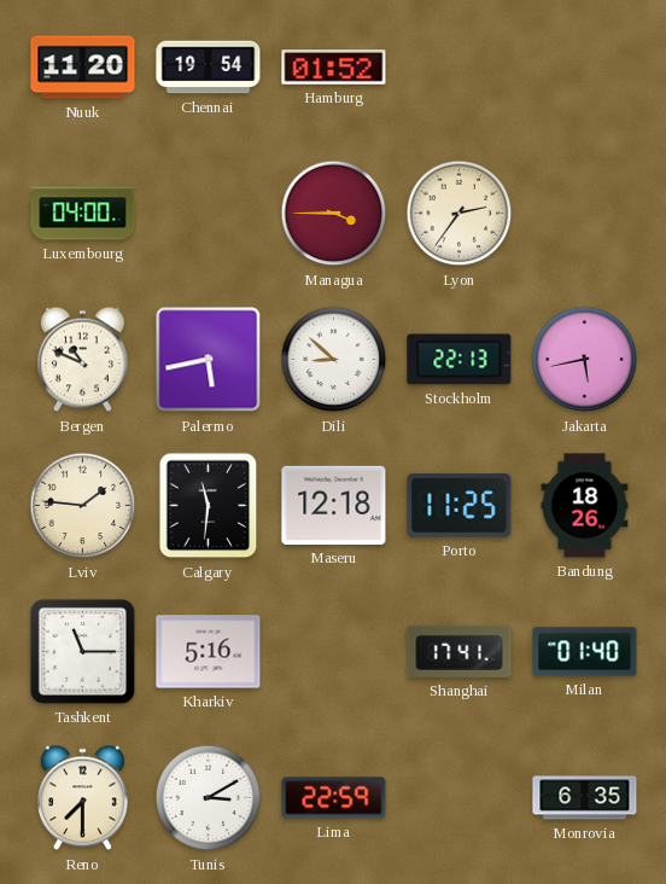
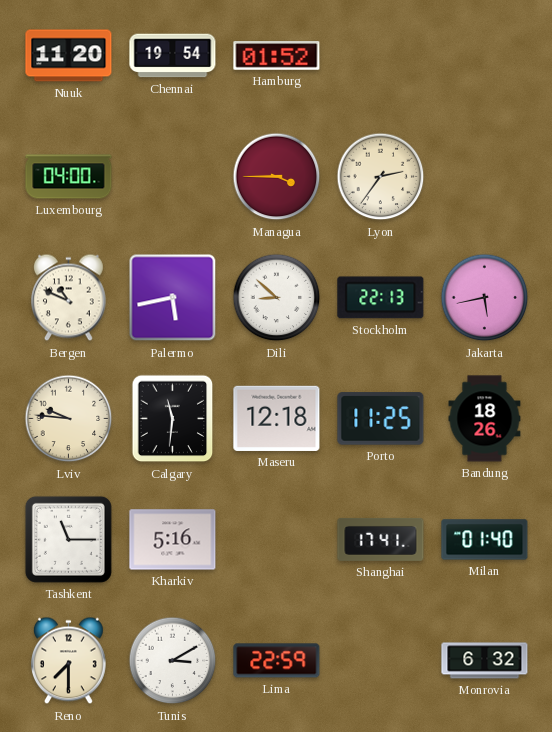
Lviv: 1:46 -> 9:46
Monrovia: 6:35 -> 6:32
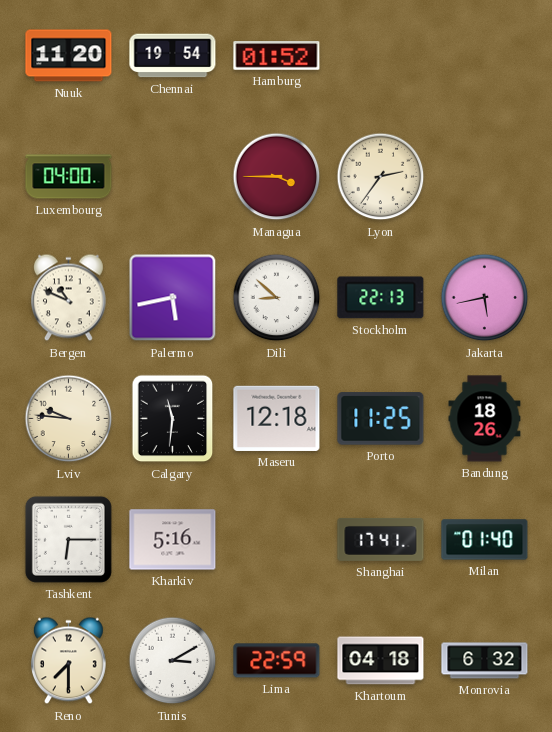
Tashkent: 11:15 -> 6:15
Khartoum: none -> 04:18
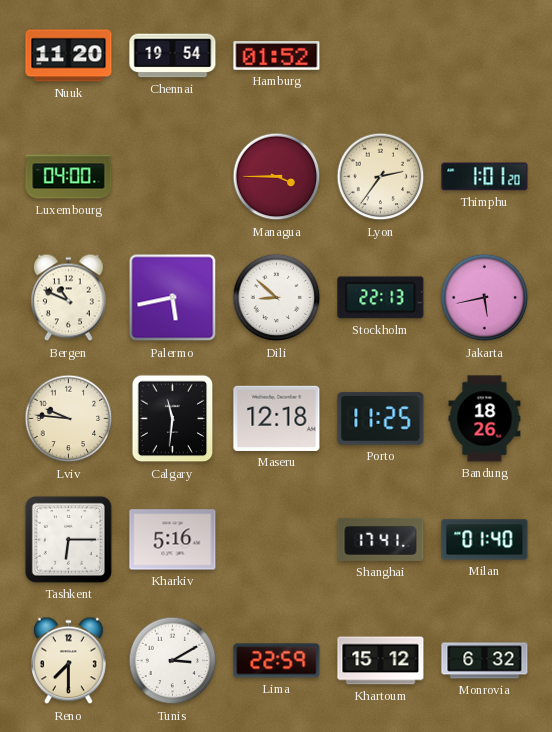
Thimphu: none -> 1:01
Khartoum: 04:18 -> 15:12
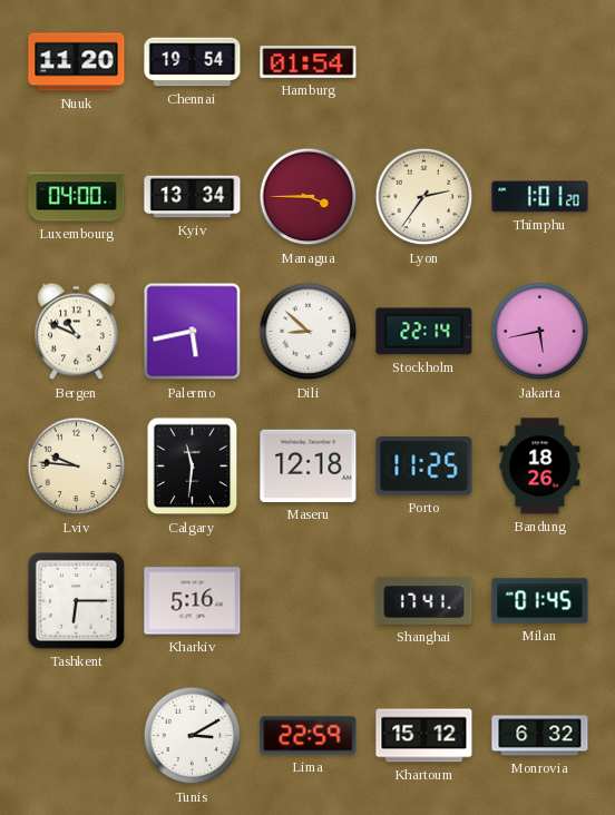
Hamburg: 01:52 -> 01:54
Kyiv: none -> 13:34
Stockholm: 22:13 -> 22:14
Milan: 01:40 -> 01:45
Reno: 7:30 -> none
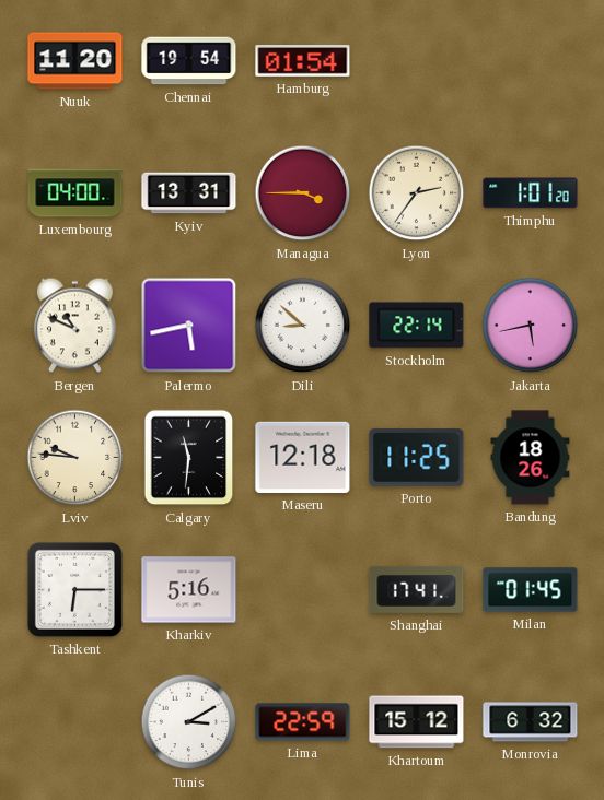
Kyiv: 13:34 -> 13:31
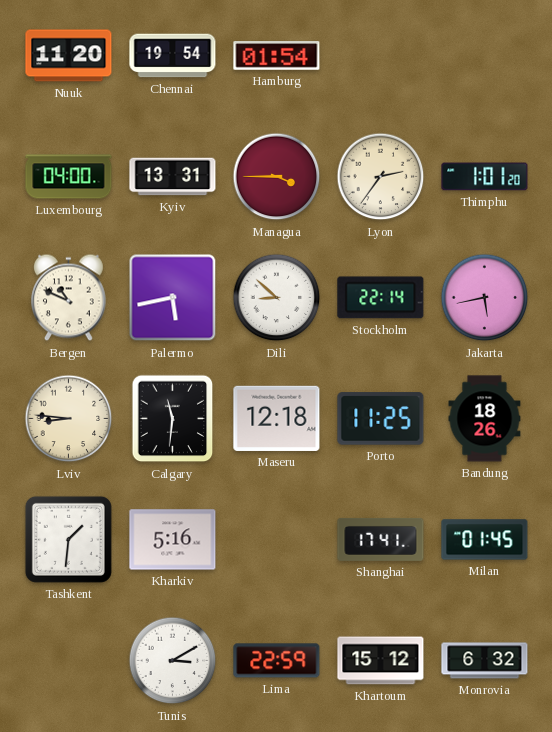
Lviv: 9:46 -> 8:46
Tashkent: 6:15 -> 1:31
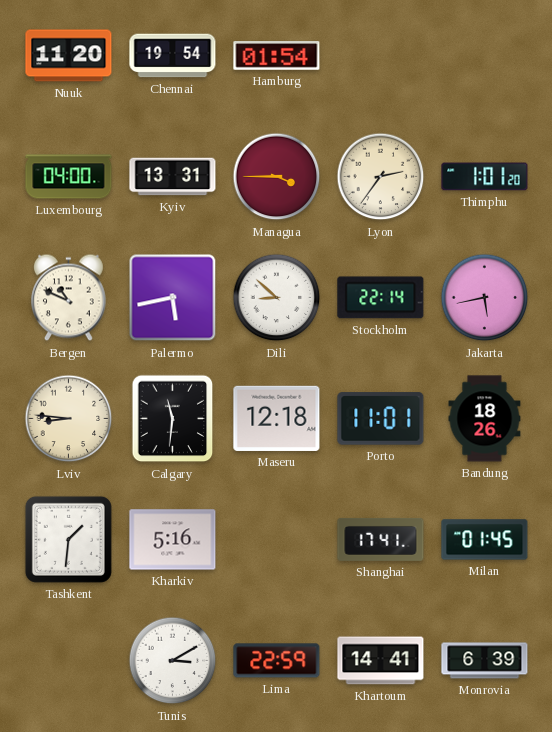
Porto: 11:25 -> 11:01
Khartoum: 15:12 -> 14:41
Monrovia: 6:32 -> 6:39
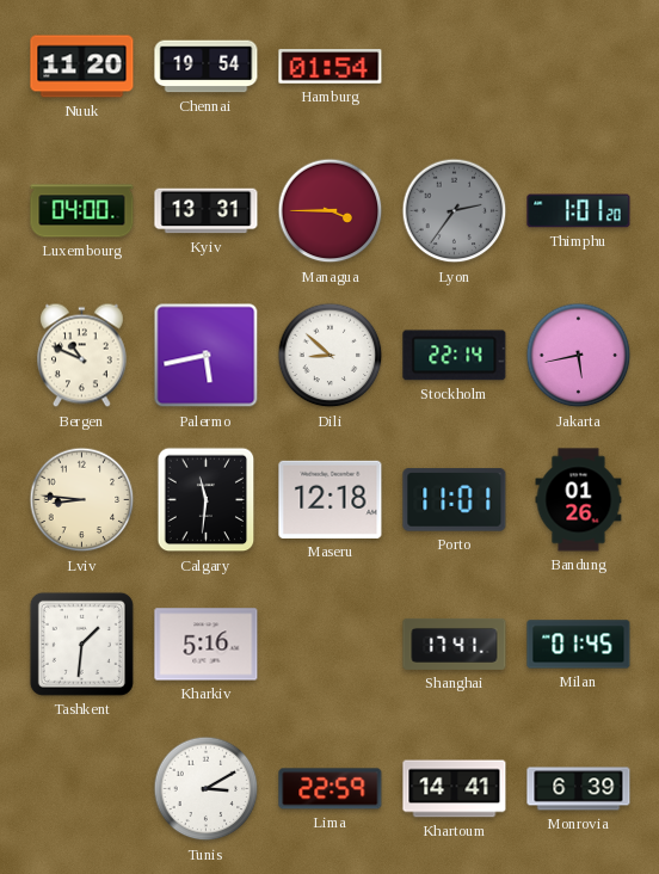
Lyon dial: cream -> grey
Bandung: 18:26 -> 01:26
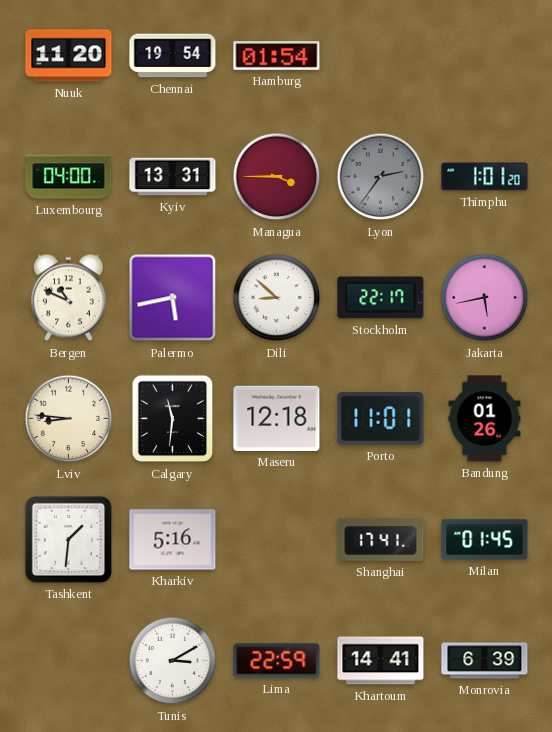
Stockholm: 22:14 -> 22:17
